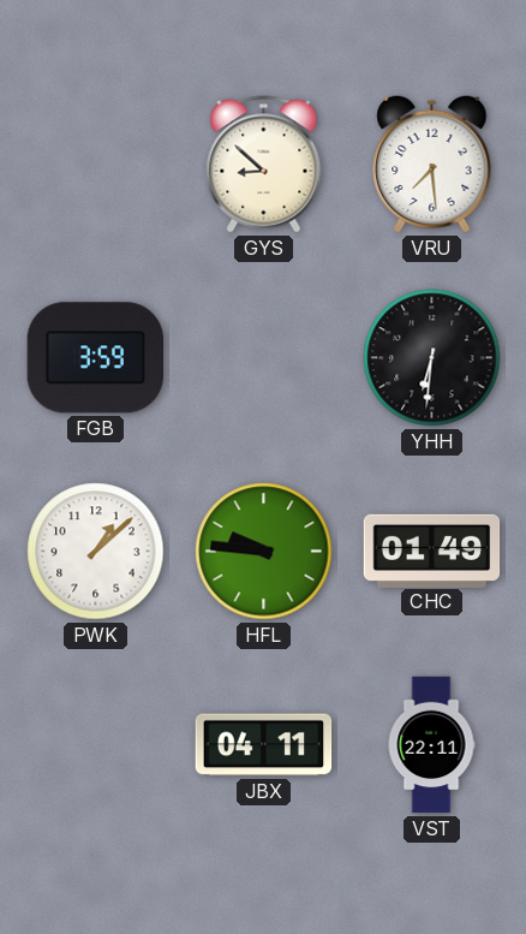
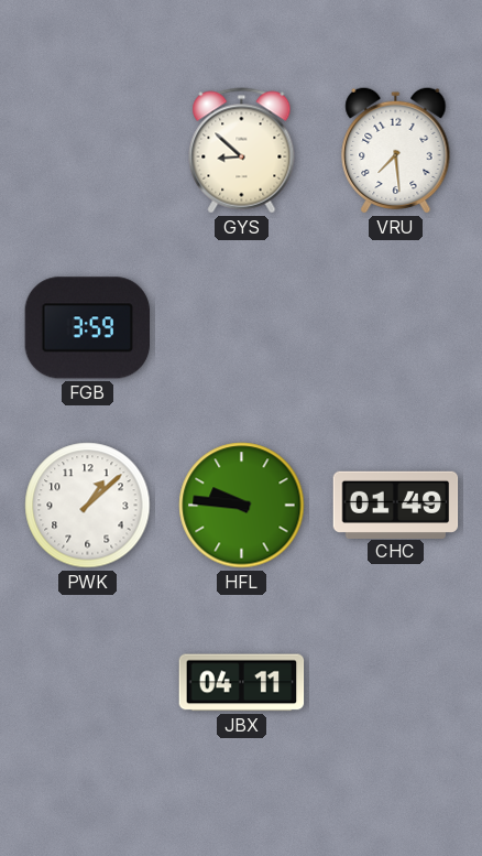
YHH: 6:31 -> none
VST: 22:11 -> none
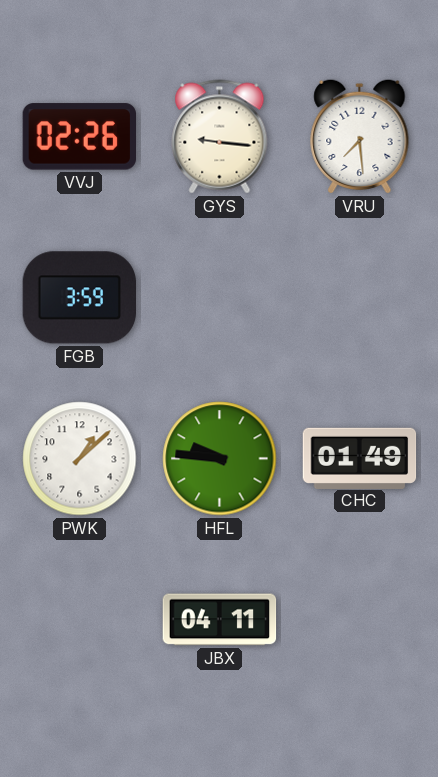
VVJ: none -> 02:26
GYS: 8:52 -> 9:16
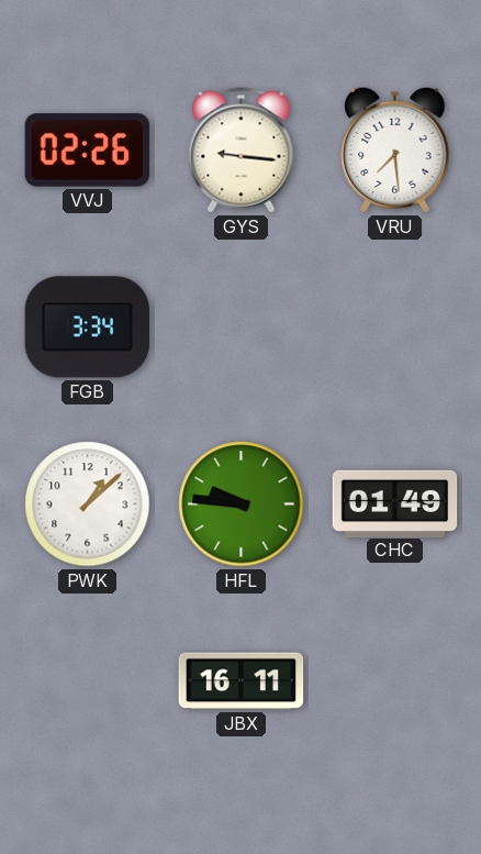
FGB: 3:59 -> 3:34
JBX: 04:11 -> 16:11
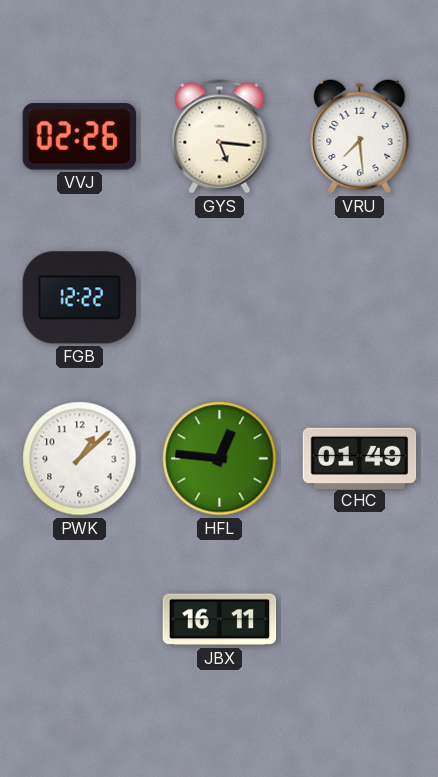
GYS: 9:16 -> 5:16
FGB: 3:34 -> 12:22
HFL: 9:46 -> 12:46
